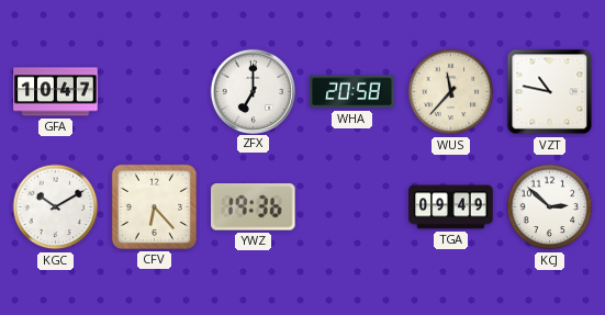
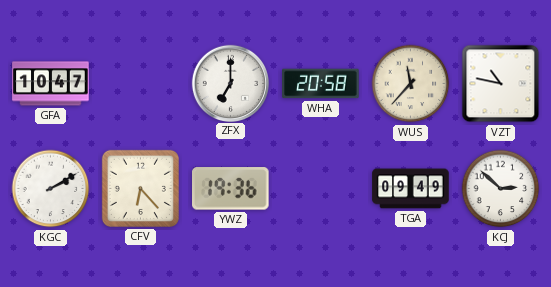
KGC: 10:10 -> 2:10
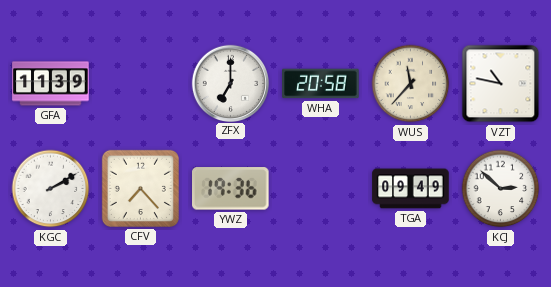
GFA: 10:47 -> 11:39
CFV: 6:23 -> 7:23
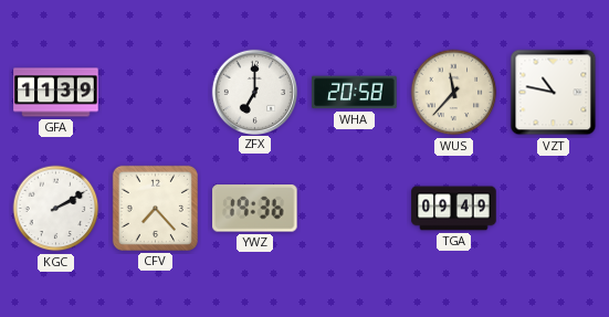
KCJ: 2:52 -> none
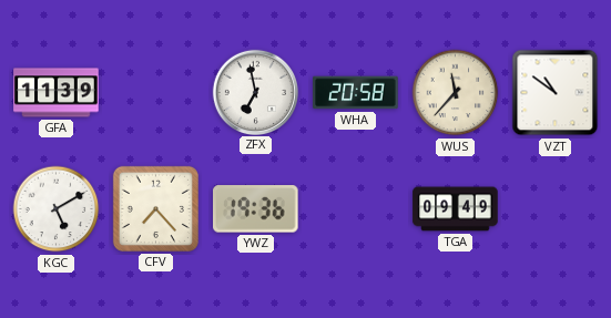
ZFX: 7:00 -> 6:58
VZT: 10:47 -> 10:51
KGC: 2:10 -> 5:10
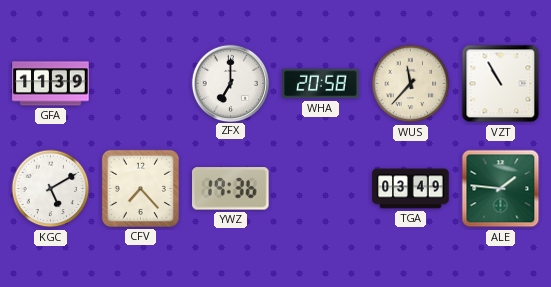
ZFX: 6:58 -> 7:00
VZT: 10:51 -> 10:55
TGA: 09:49 -> 03:49
ALE: none -> 1:46
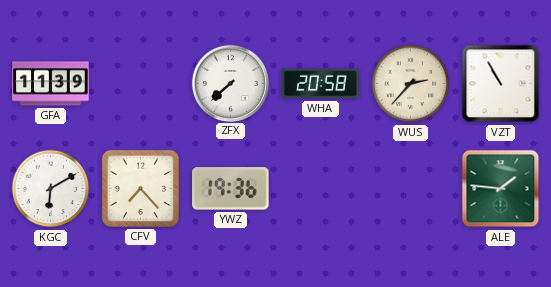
ZFX: 7:00 -> 7:38
WUS: 11:37 -> 2:37
KGC: 5:10 -> 6:10
TGA: 03:49 -> none
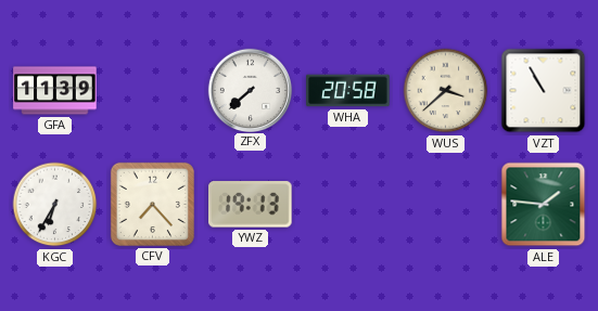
WUS: 2:37 -> 3:38
KGC: 6:10 -> 6:35
YWZ: 19:36 -> 19:13
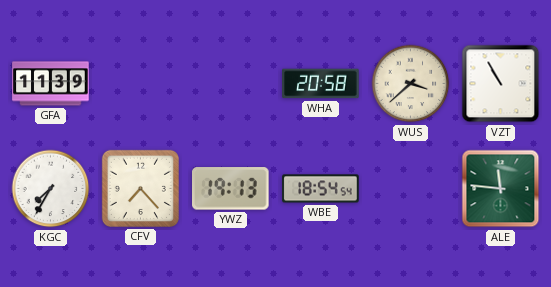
ZFX: 7:38 -> none
KGC: 6:35 -> 7:35
WBE: none -> 18:54
ALE: 1:46 -> 11:46
